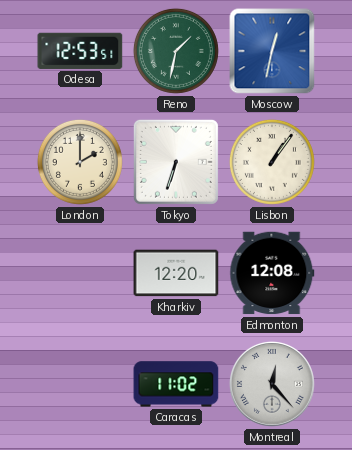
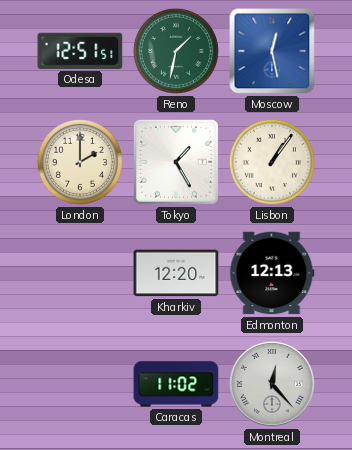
Odesa: 12:53 -> 12:51
Moscow: 12:32 -> 12:28
Tokyo: 6:33 -> 1:25
Edmonton: 12:08 -> 12:13
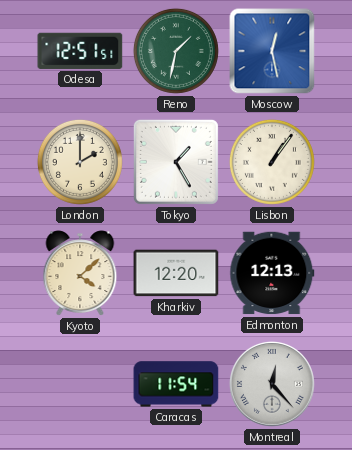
Kyoto: none -> 4:08
Caracas: 11:02 -> 11:54
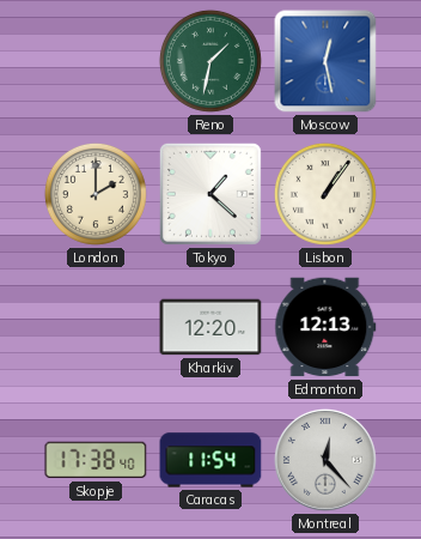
Odesa: 12:51 -> none
Tokyo: 1:25 -> 1:22
Kyoto: 4:08 -> none
Skopje: none -> 17:38
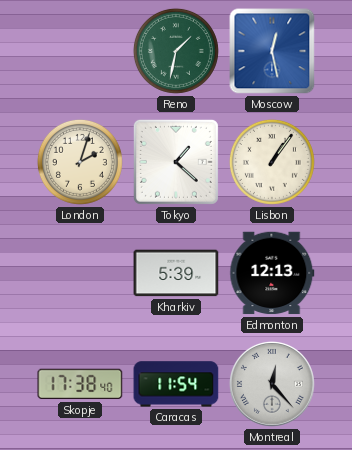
London: 2:00 -> 2:03
Kharkiv: 12:20 -> 5:39
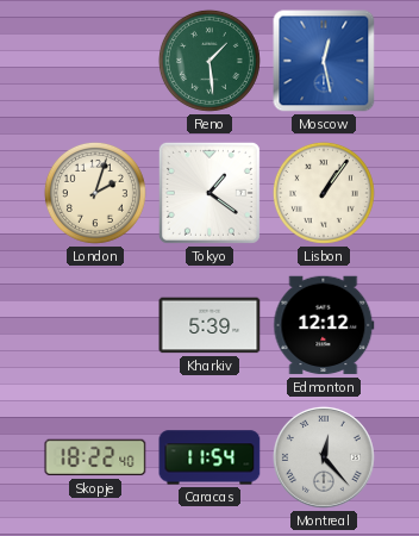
Reno: 1:32 -> 1:29
Tokyo: 1:22 -> 1:21
Edmonton: 12:13 -> 12:12
Skopje: 17:38 -> 18:22
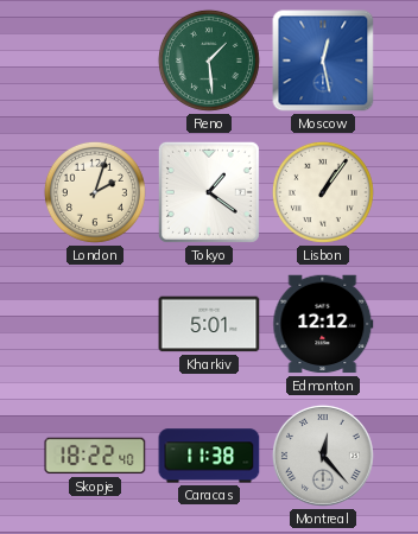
Kharkiv: 5:39 -> 5:01
Caracas: 11:54 -> 11:38
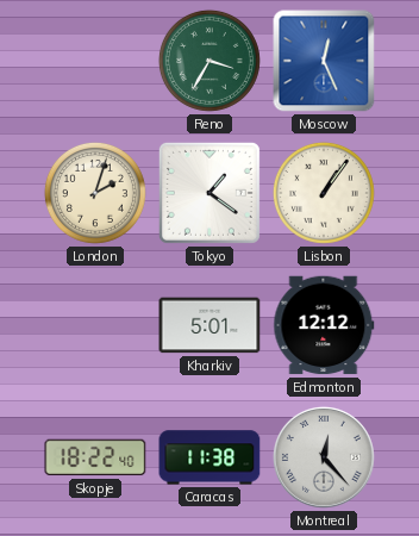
Reno: 1:29 -> 3:35
Moscow: 12:28 -> 12:26
